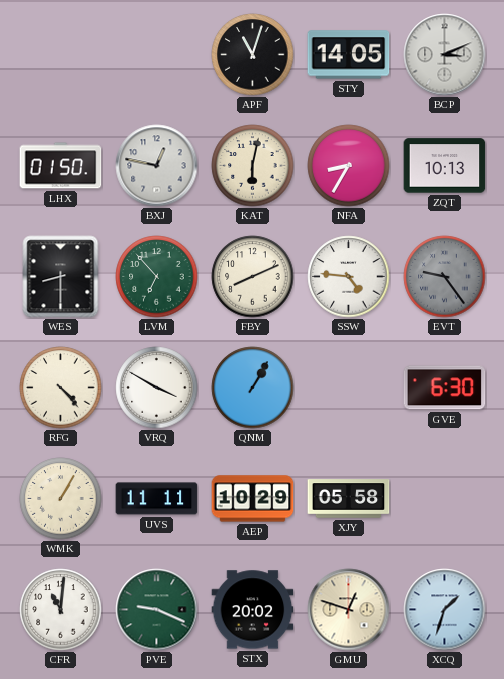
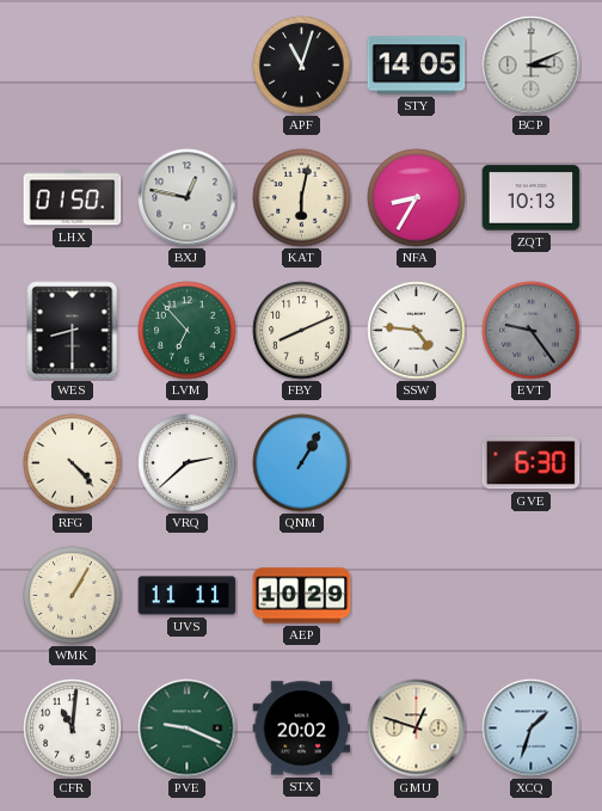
VRQ: 3:50 -> 2:38
XJY: 05:58 -> none
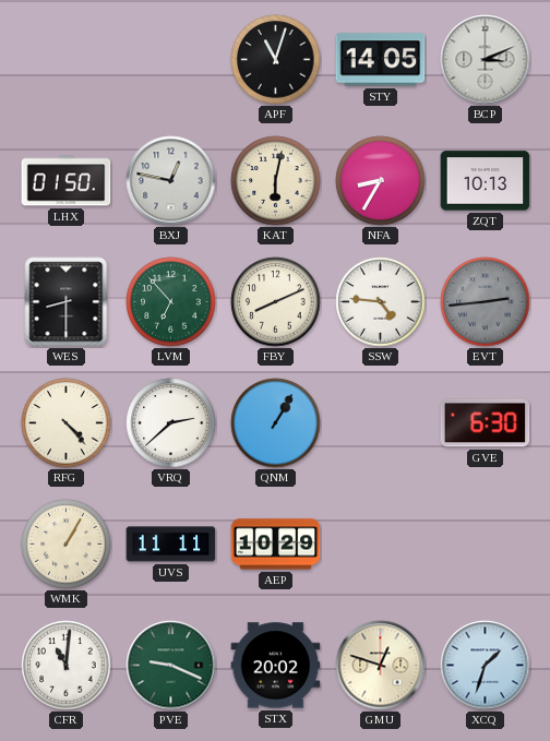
EVT: 9:24 -> 2:44
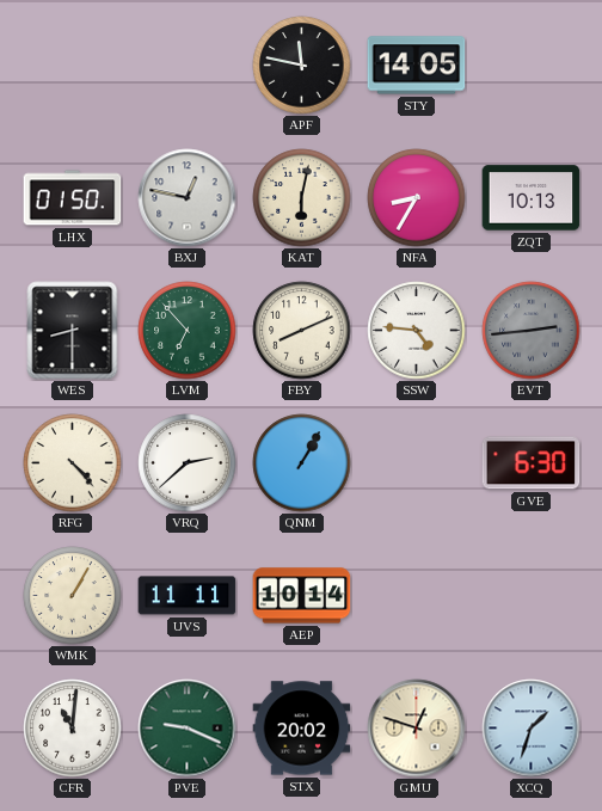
APF: 11:03 -> 11:47
BCP: 3:11 -> none
AEP: 10:29 -> 10:14
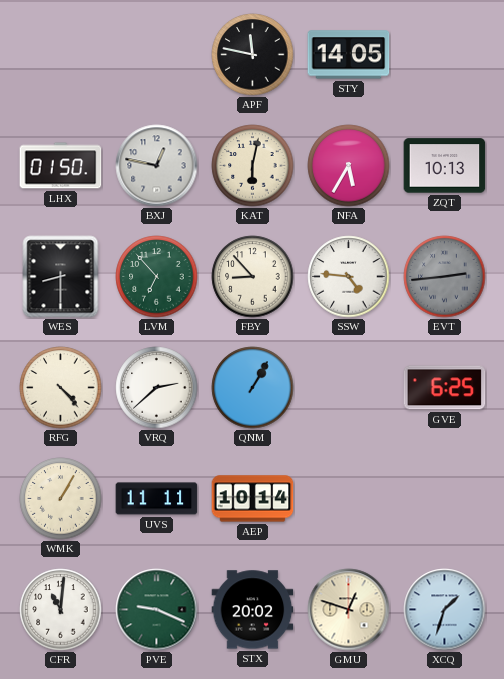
NFA: 8:35 -> 5:35
FBY: 8:11 -> 8:53
GVE: 6:30 -> 6:25
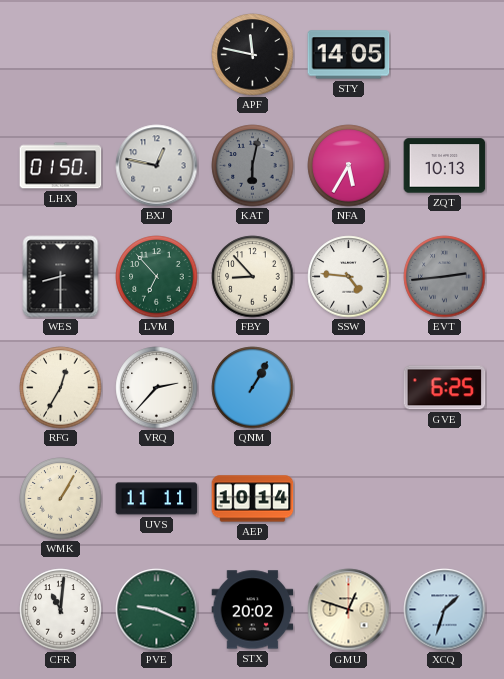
KAT dial: cream -> grey
RFG: 4:23 -> 12:35
VRQ: 2:38 -> 2:37
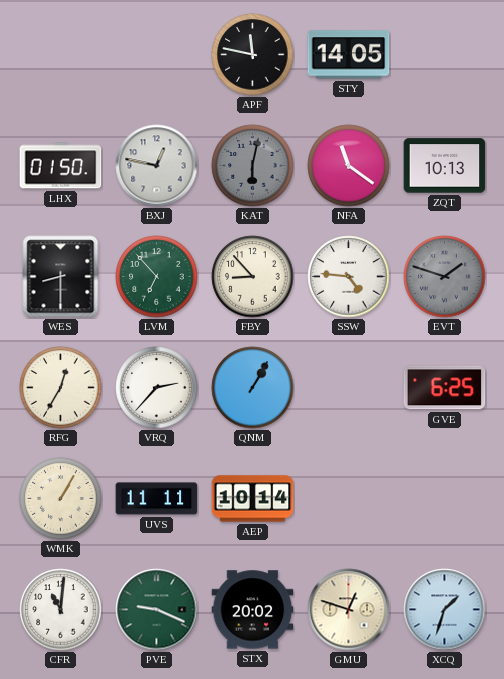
NFA: 5:35 -> 11:21
EVT: 2:44 -> 1:48
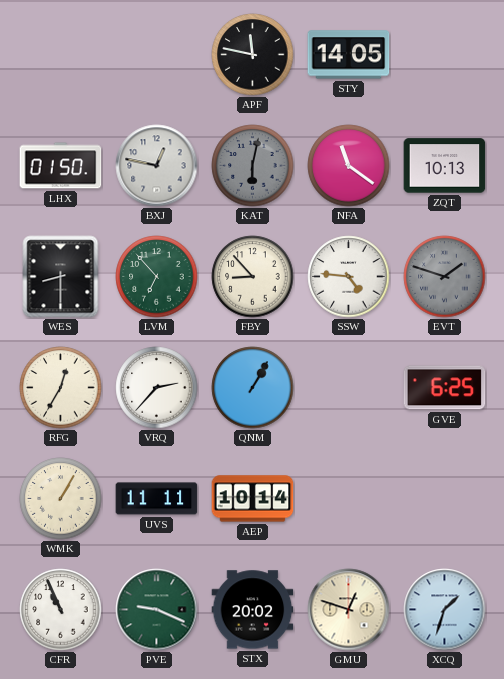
CFR: 11:01 -> 10:56
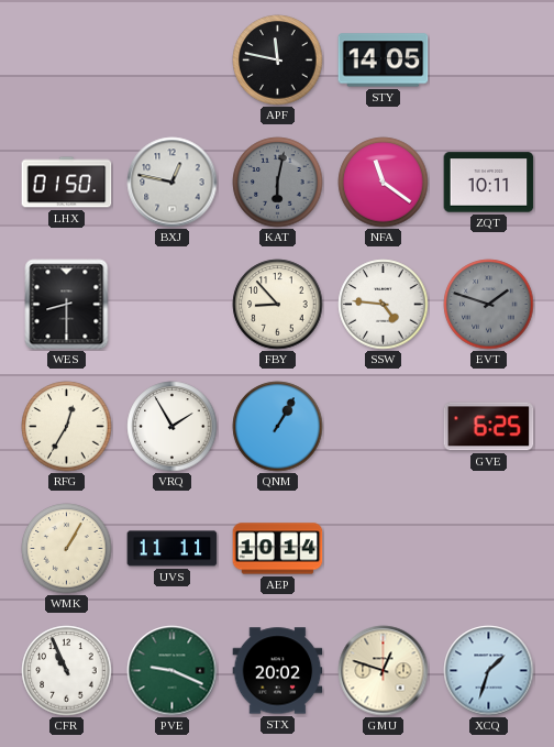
ZQT: 10:13 -> 10:11
LVM: 6:53 -> none
VRQ: 2:37 -> 1:55
